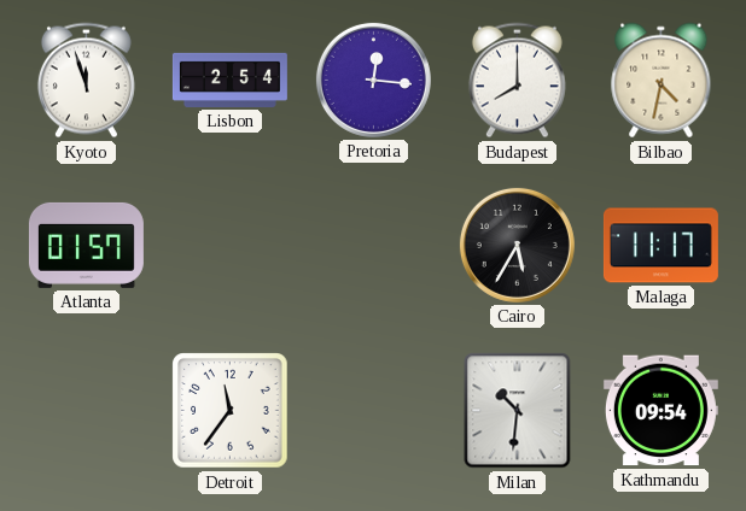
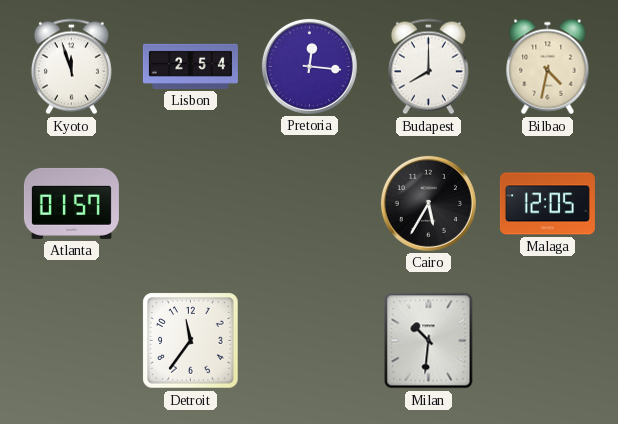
Malaga: 11:17 -> 12:05
Kathmandu: 09:54 -> none
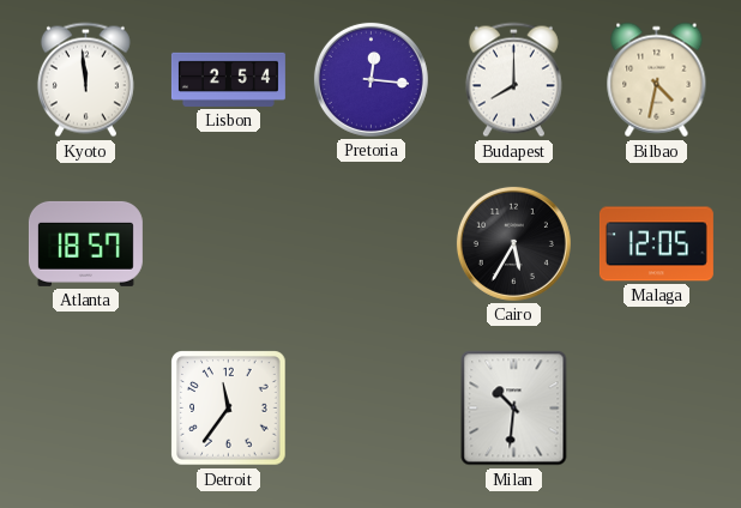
Kyoto: 11:57 -> 11:59
Atlanta: 01:57 -> 18:57
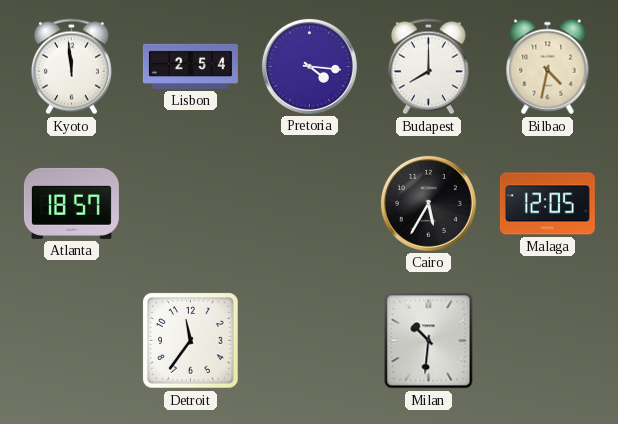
Pretoria: 12:16 -> 4:16
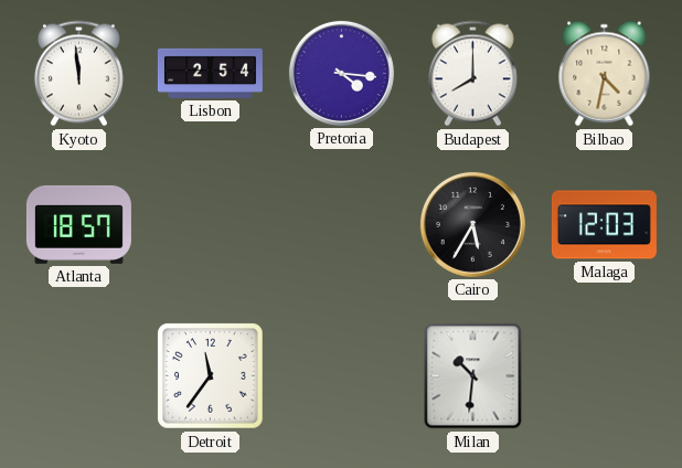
Malaga: 12:05 -> 12:03
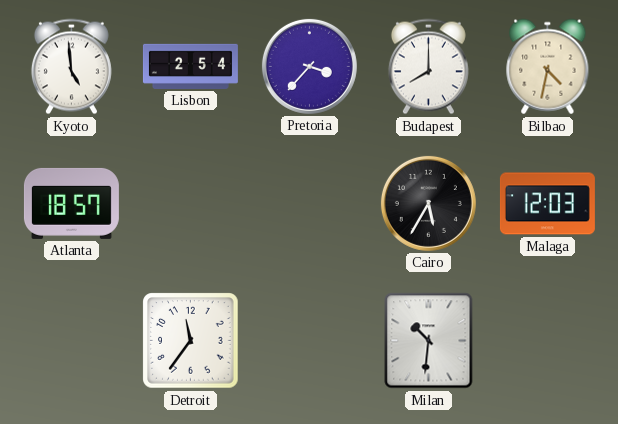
Kyoto: 11:59 -> 4:59
Pretoria: 4:16 -> 3:37
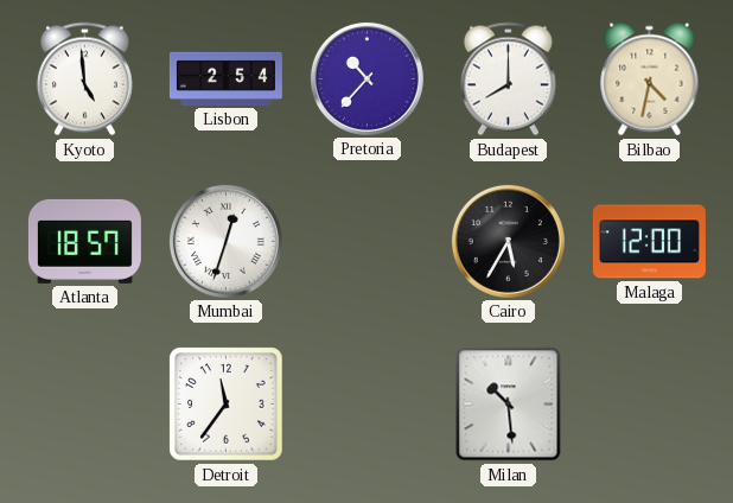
Pretoria: 3:37 -> 10:37
Mumbai: none -> 12:33
Malaga: 12:03 -> 12:00
Milan: 10:31 -> 10:29
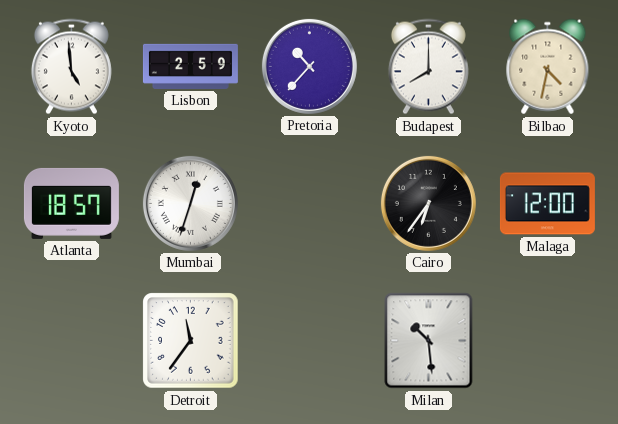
Lisbon: 2:54 -> 2:59
Cairo: 5:35 -> 6:36
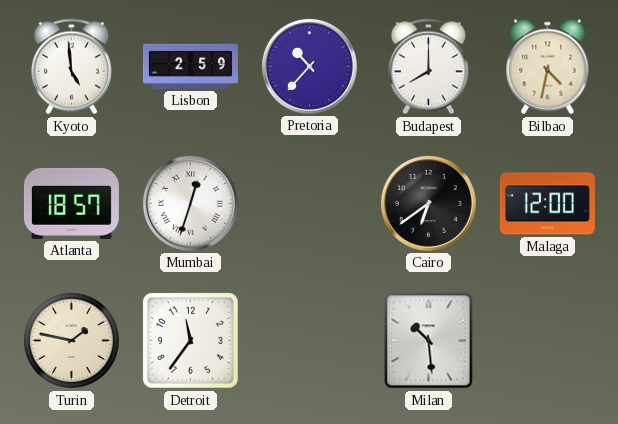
Cairo: 6:36 -> 6:39
Turin: none -> 1:47
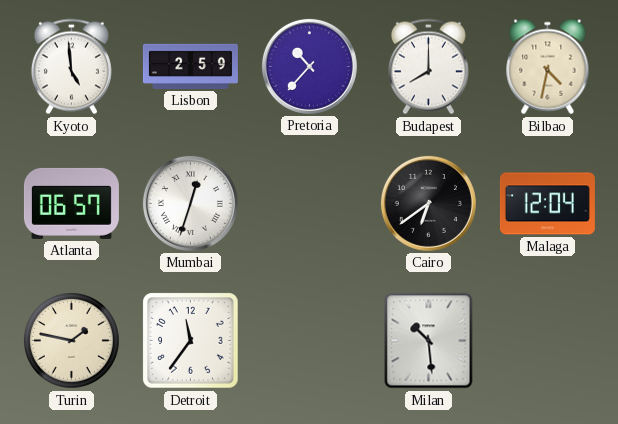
Atlanta: 18:57 -> 06:57
Malaga: 12:00 -> 12:04
